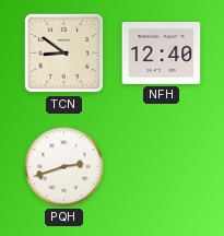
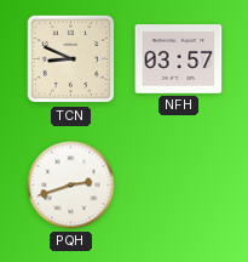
TCN: 8:51 -> 8:49
NFH: 12:40 -> 03:57
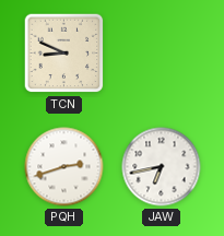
NFH: 03:57 -> none
JAW: none -> 6:43
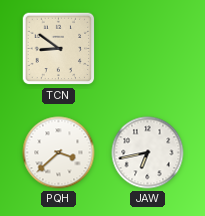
TCN: 8:49 -> 8:51
PQH: 2:42 -> 3:38
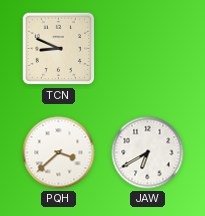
TCN: 8:51 -> 8:49
JAW: 6:43 -> 6:40
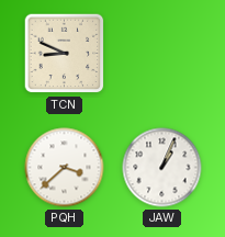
JAW: 6:40 -> 1:04
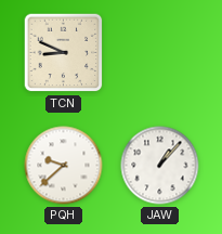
PQH: 3:38 -> 9:38
JAW: 1:04 -> 1:07
